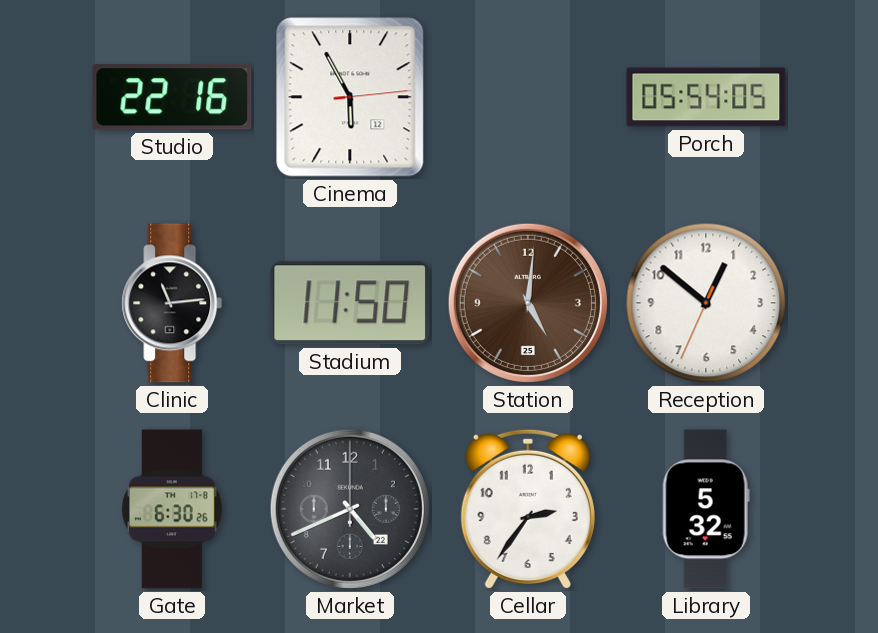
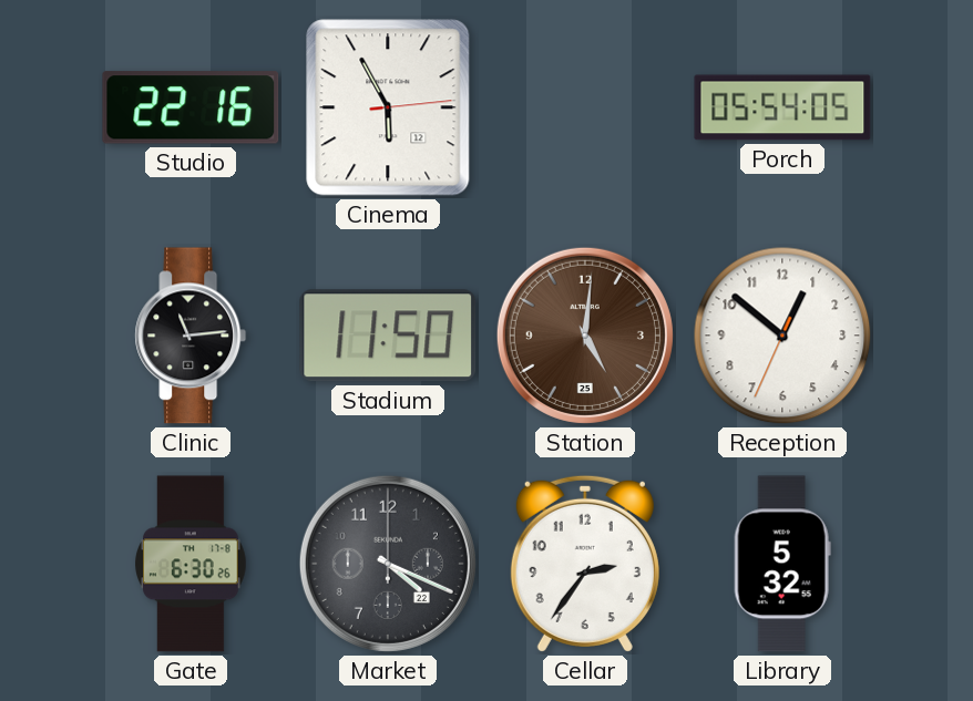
Market: 4:41 -> 4:19
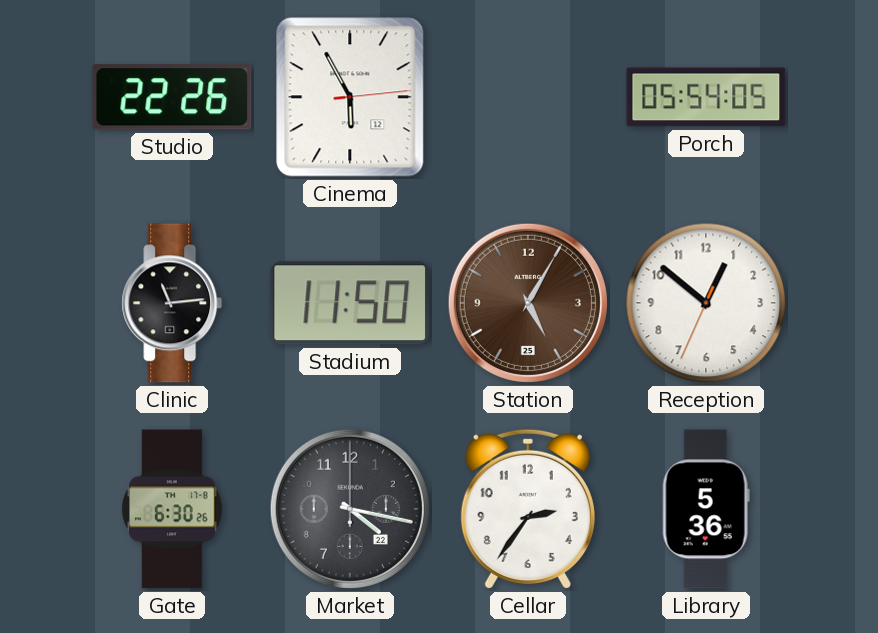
Studio: 22:16 -> 22:26
Station: 5:01 -> 5:05
Market: 4:19 -> 4:17
Library: 5:32 -> 5:36
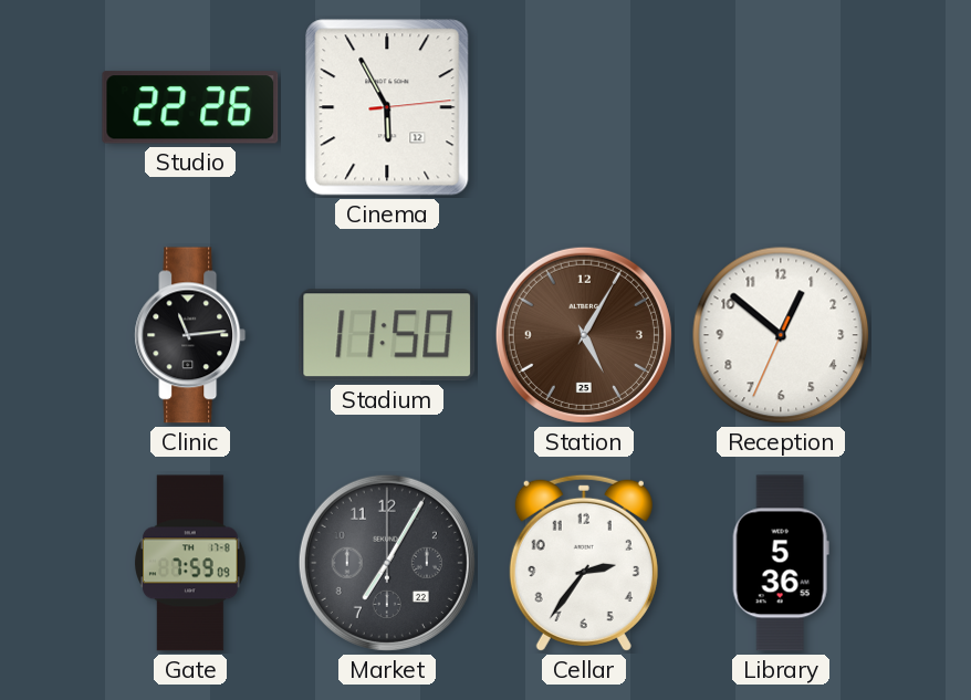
Porch: 05:54 -> none
Gate: 6:30 -> 7:59
Market: 4:17 -> 7:05
